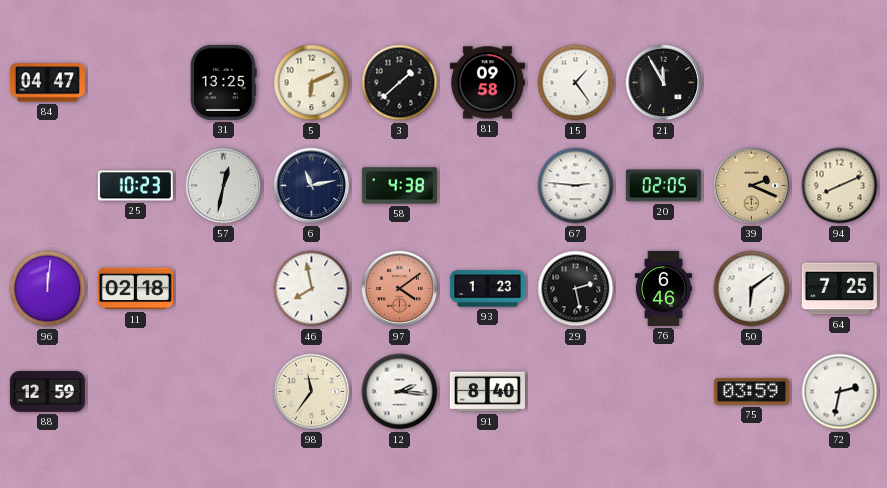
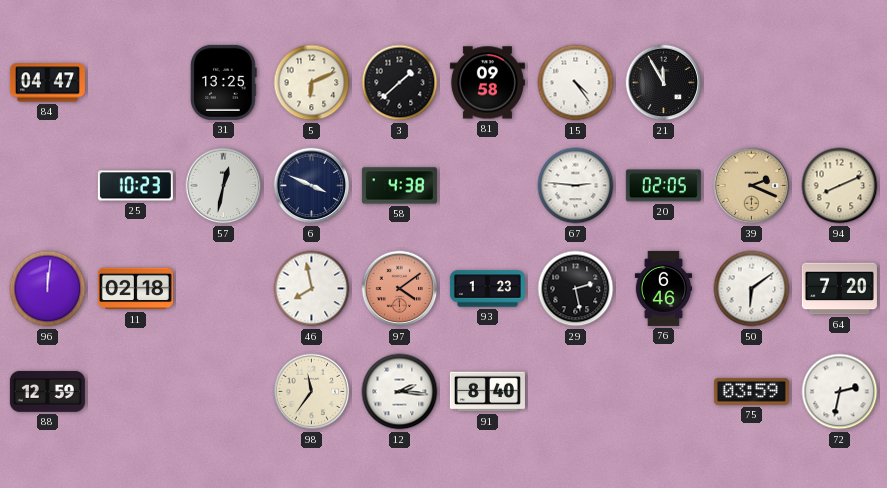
15: 1:24 -> 4:24
6: 11:13 -> 3:49
64: 7:25 -> 7:20
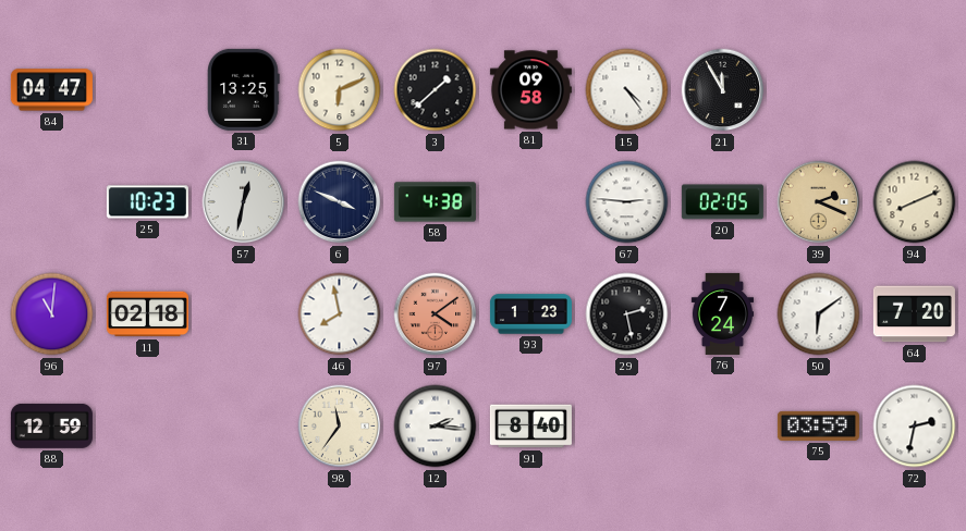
96: 12:01 -> 11:01
76: 6:46 -> 7:24
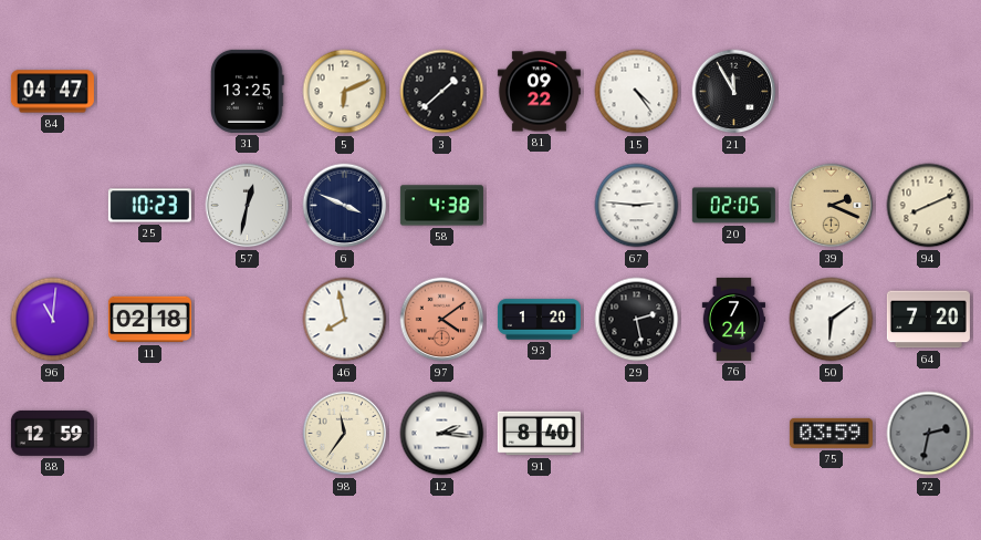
81: 09:58 -> 09:22
93: 1:23 -> 1:20
72 dial: white -> grey
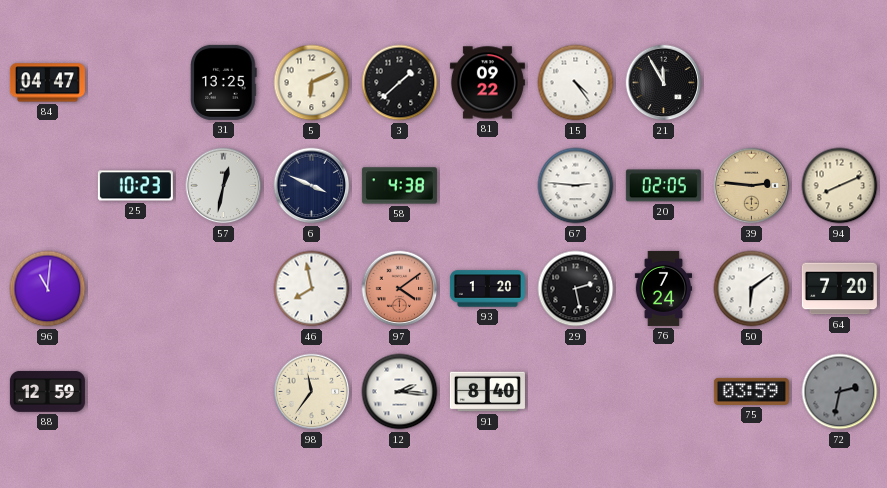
39: 2:19 -> 2:46
11: 02:18 -> none
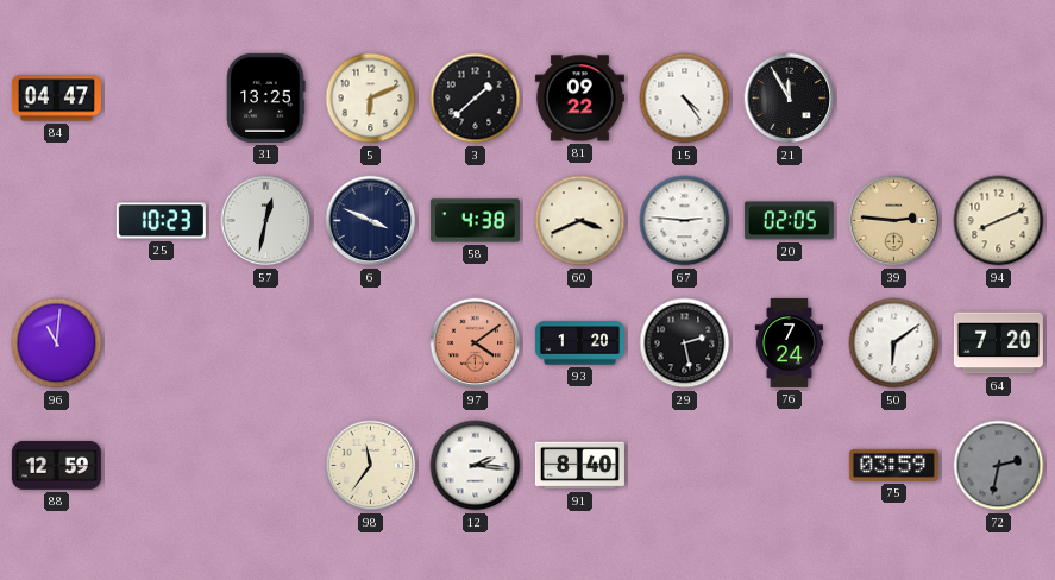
60: none -> 3:41
46: 7:58 -> none
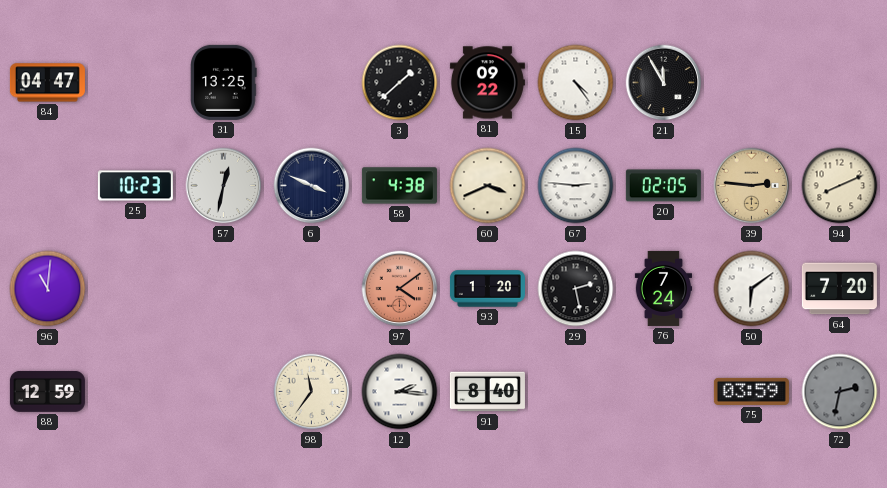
5: 6:11 -> none
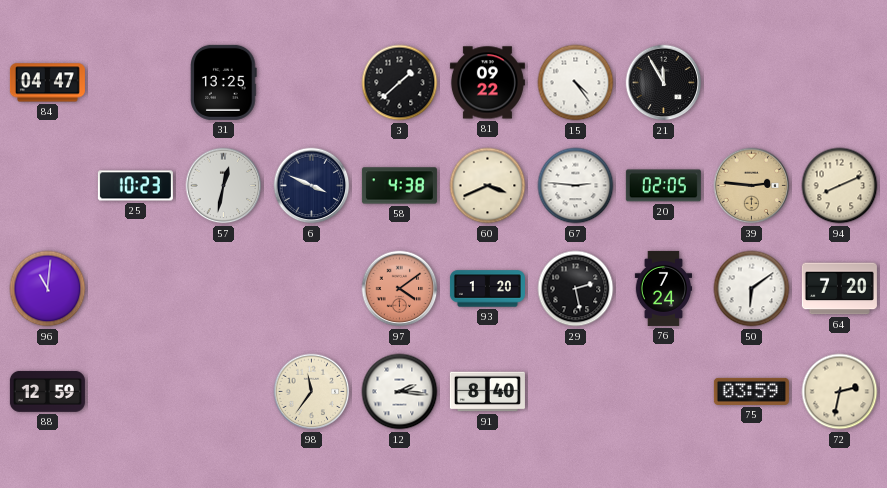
72 dial: grey -> cream
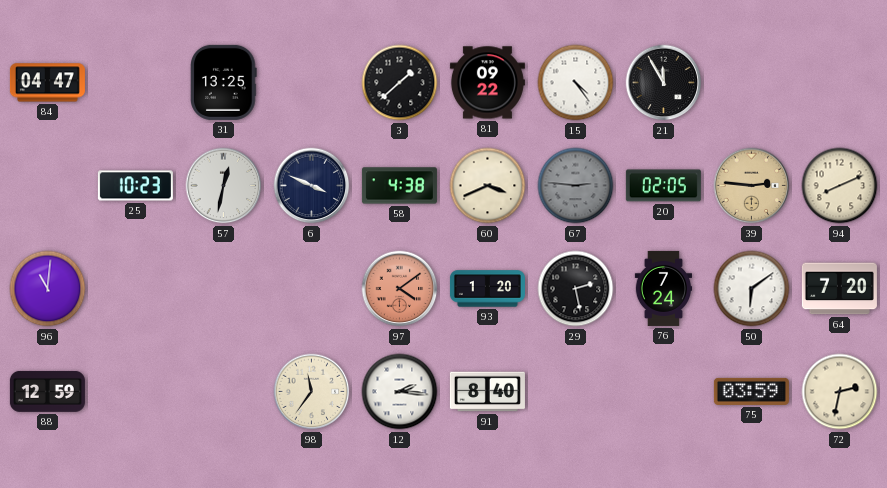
67 dial: white -> grey
